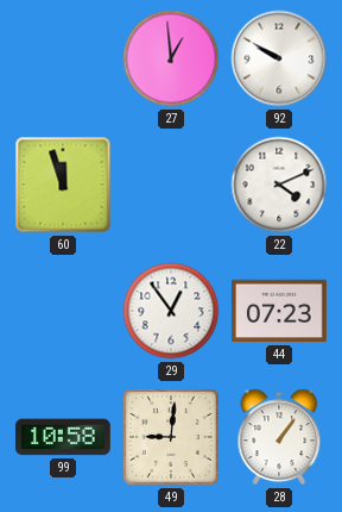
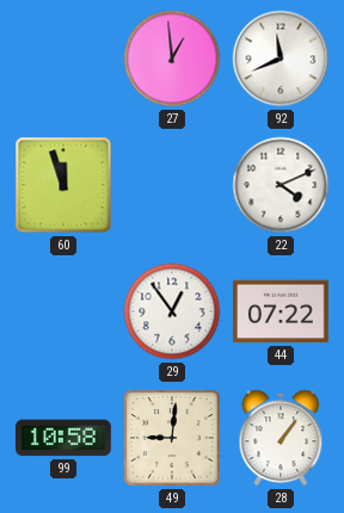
92: 9:50 -> 11:41
44: 07:23 -> 07:22
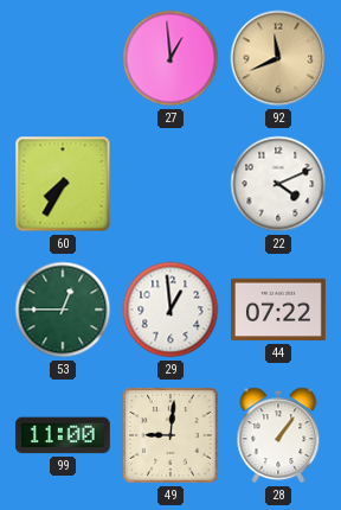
92 dial: white -> champagne
60: 11:57 -> 7:35
53: none -> 12:45
29: 12:54 -> 12:59
99: 10:58 -> 11:00
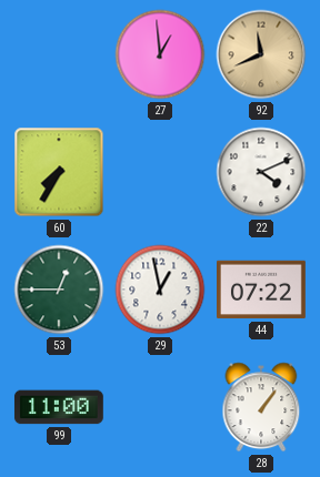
29: 12:59 -> 12:58
49: 9:01 -> none
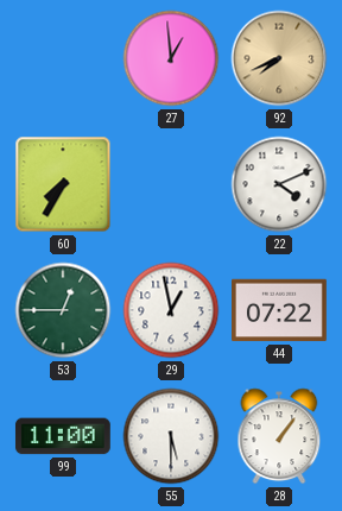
92: 11:41 -> 7:41
55: none -> 5:30
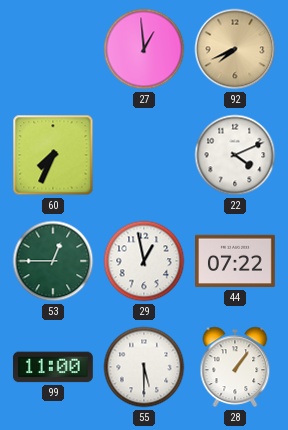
60: 7:35 -> 7:34
